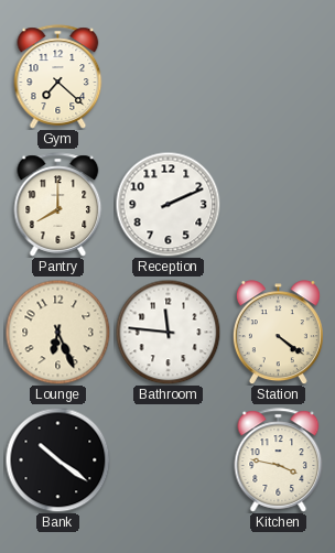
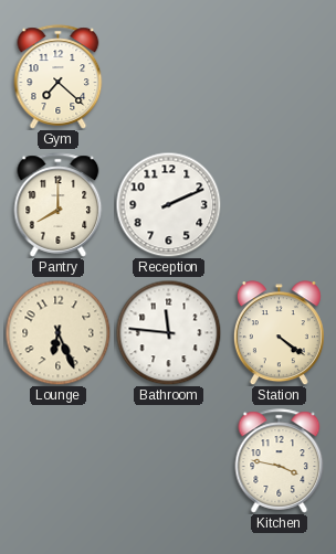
Bank: 10:21 -> none
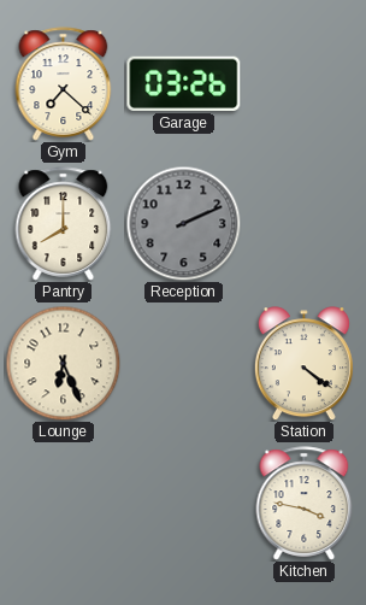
Garage: none -> 03:26
Reception dial: white -> grey
Bathroom: 11:46 -> none
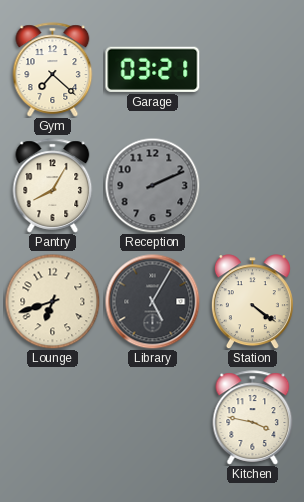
Garage: 03:26 -> 03:21
Pantry: 8:00 -> 8:05
Lounge: 6:26 -> 6:42
Library: none -> 5:05
